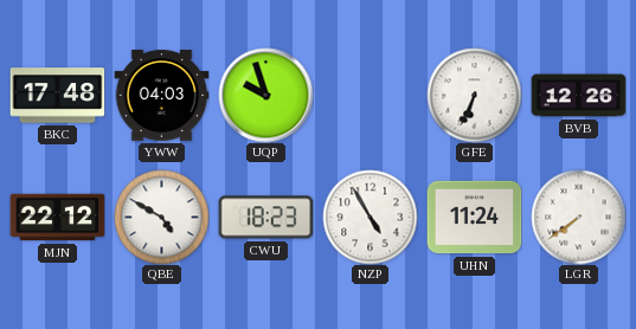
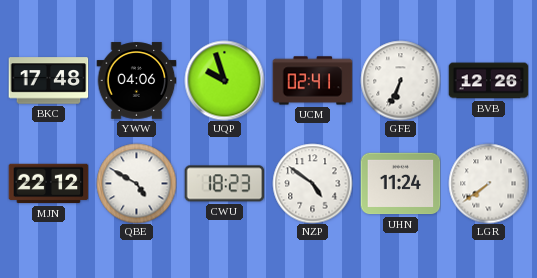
YWW: 04:03 -> 04:06
UCM: none -> 02:41
NZP: 4:55 -> 4:51
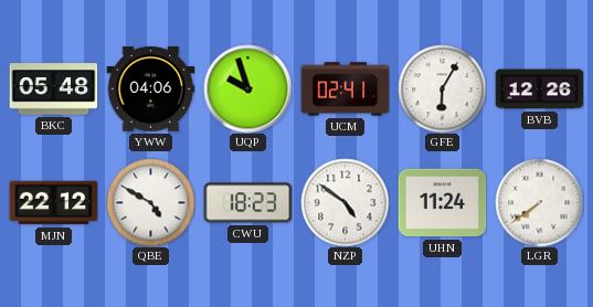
BKC: 17:48 -> 05:48
GFE: 6:34 -> 6:05
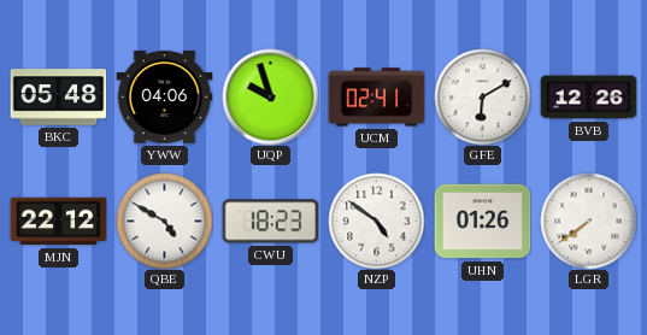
GFE: 6:05 -> 6:10
UHN: 11:24 -> 01:26
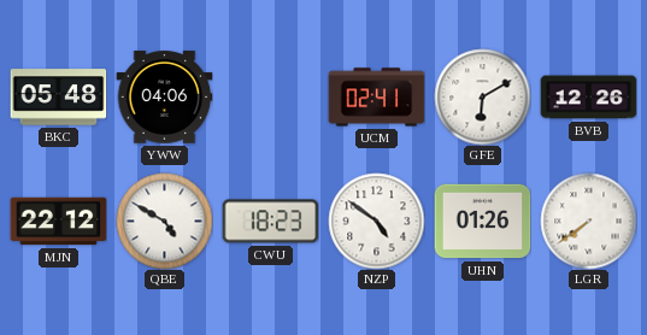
UQP: 9:57 -> none
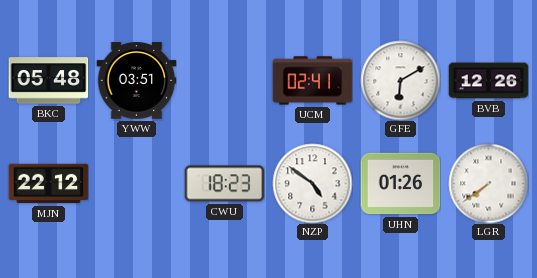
YWW: 04:06 -> 03:51
QBE: 4:50 -> none
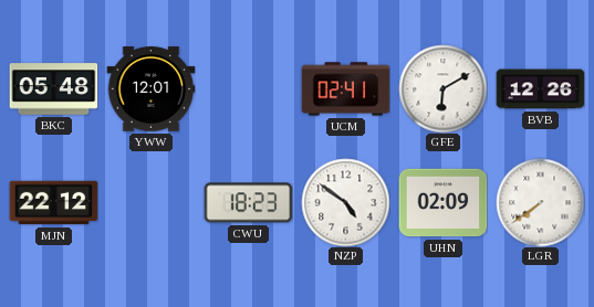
YWW: 03:51 -> 12:01
UHN: 01:26 -> 02:09
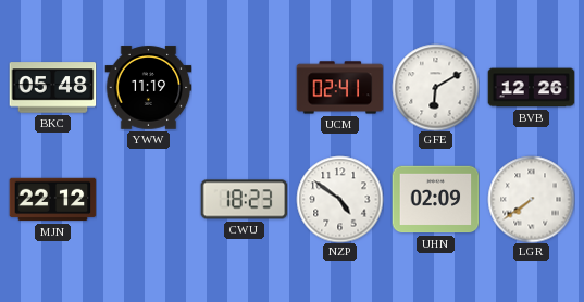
YWW: 12:01 -> 11:19
